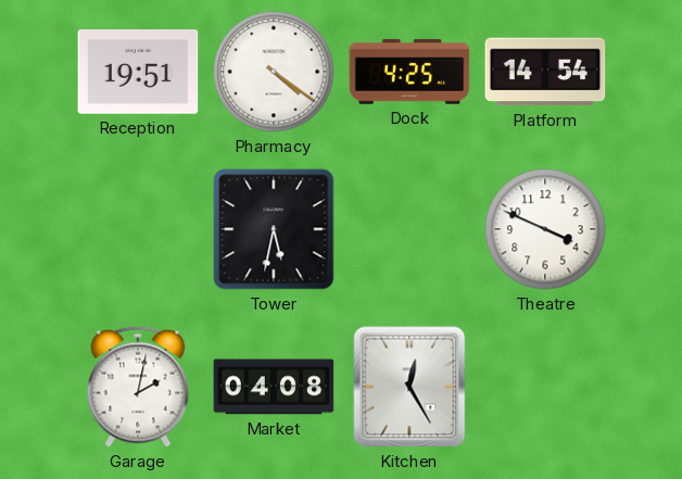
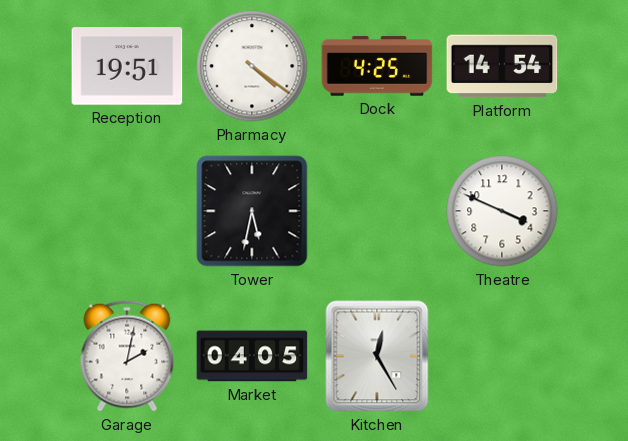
Market: 04:08 -> 04:05
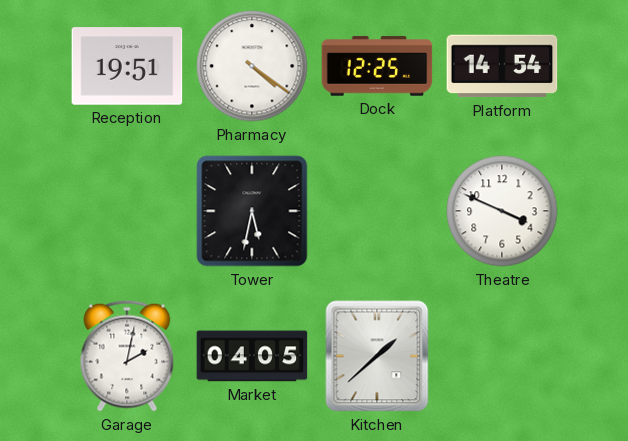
Dock: 4:25 -> 12:25
Kitchen: 12:25 -> 1:38
